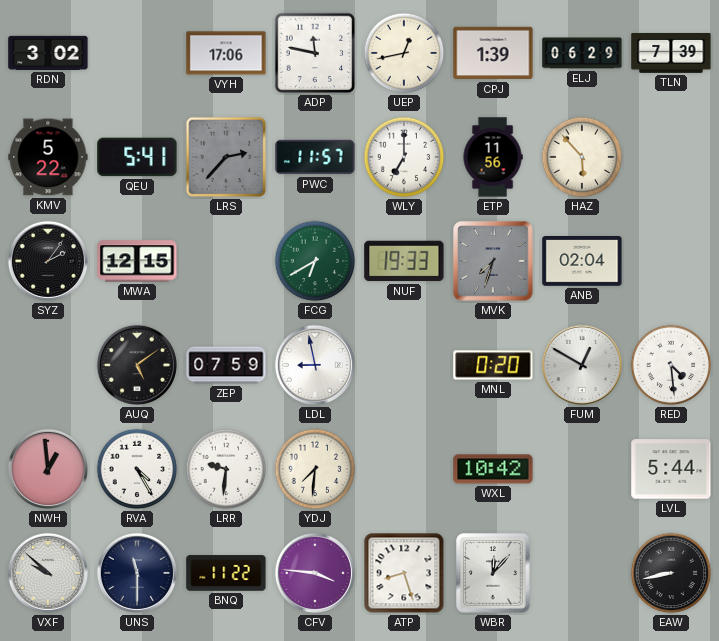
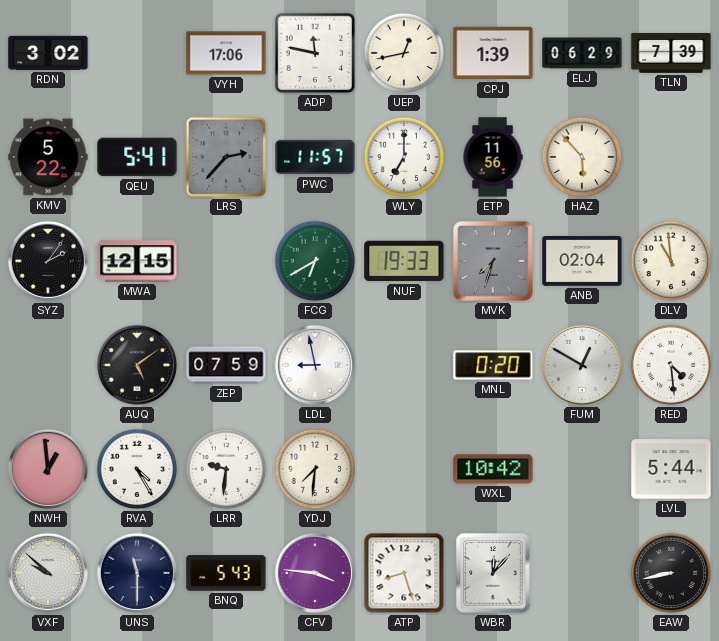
DLV: none -> 10:59
BNQ: 11:22 -> 5:43
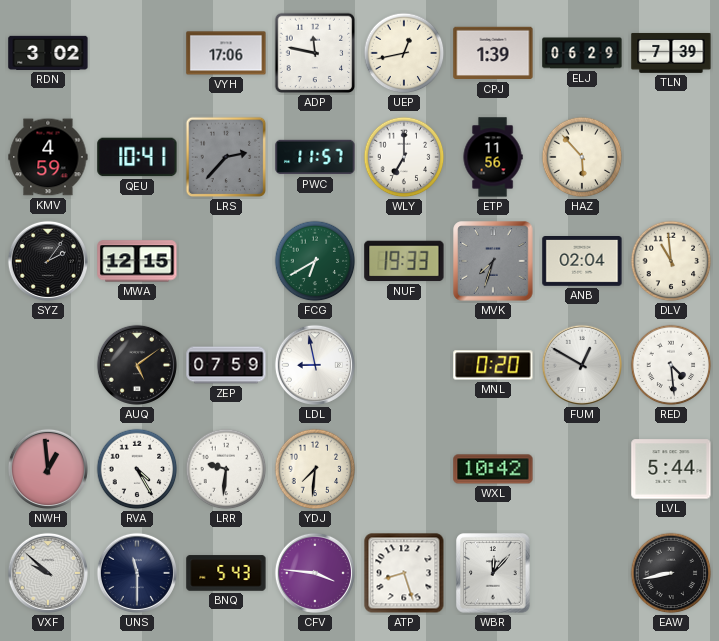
KMV: 5:22 -> 4:59
QEU: 5:41 -> 10:41
